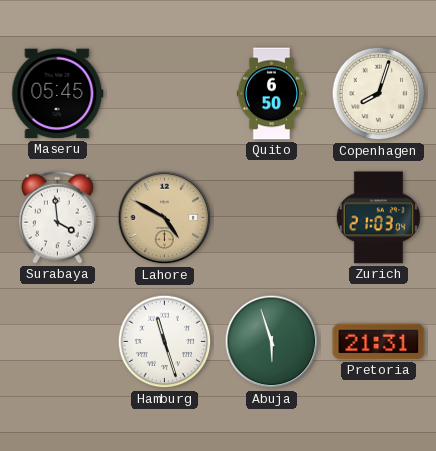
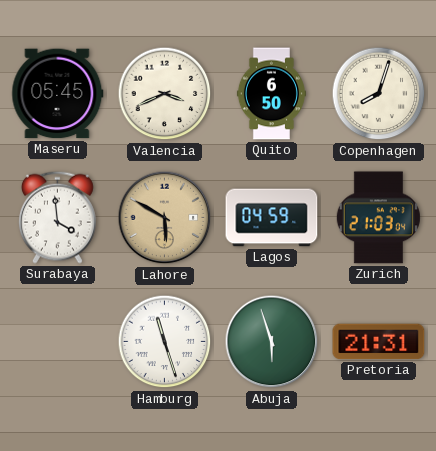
Valencia: none -> 3:41
Lahore: 4:50 -> 5:50
Lagos: none -> 04:59
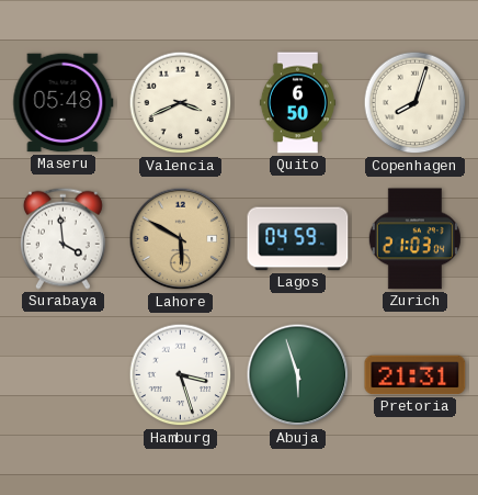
Maseru: 05:45 -> 05:48
Hamburg: 11:27 -> 3:27
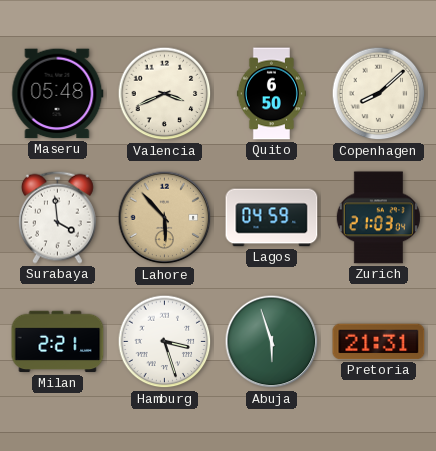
Copenhagen: 8:03 -> 8:08
Lahore: 5:50 -> 5:53
Milan: none -> 2:21
